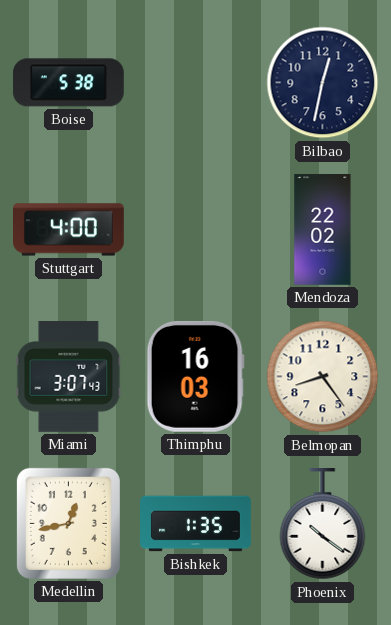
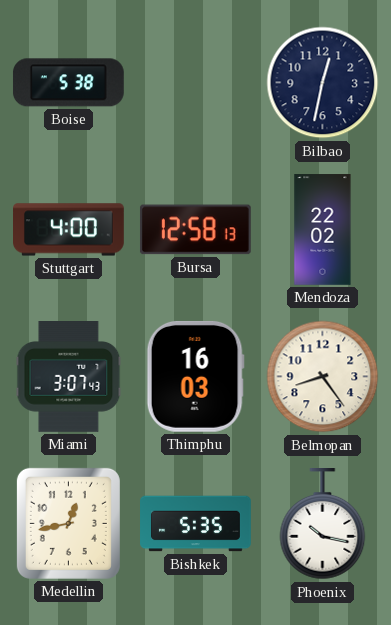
Bursa: none -> 12:58
Bishkek: 1:35 -> 5:35
Phoenix: 10:21 -> 10:17
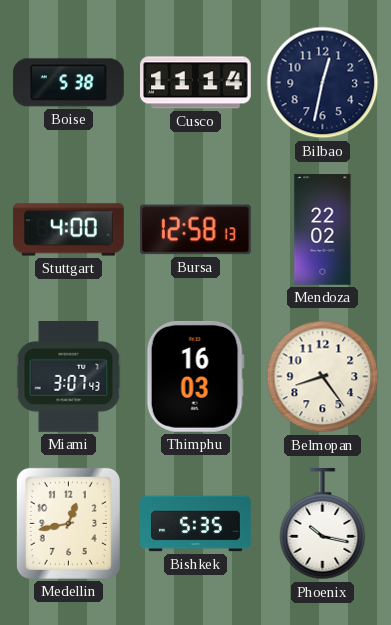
Cusco: none -> 11:14
